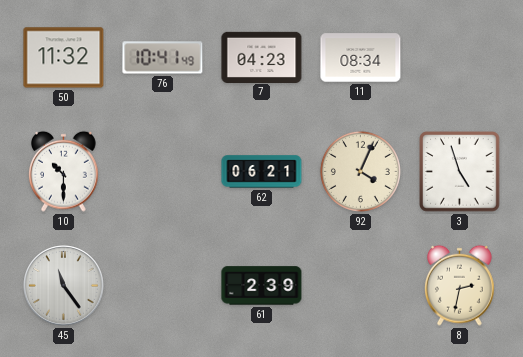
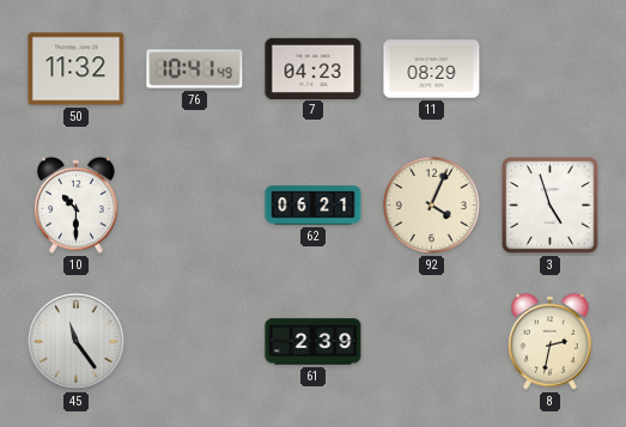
11: 08:34 -> 08:29
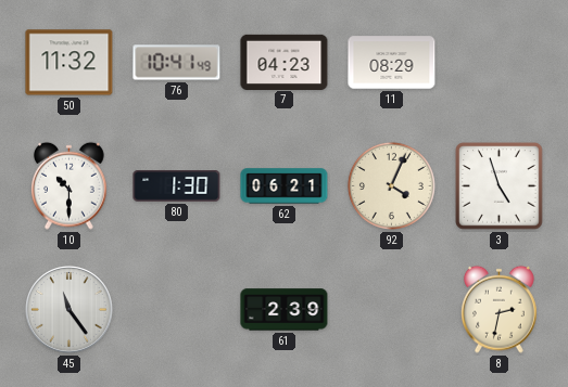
80: none -> 1:30
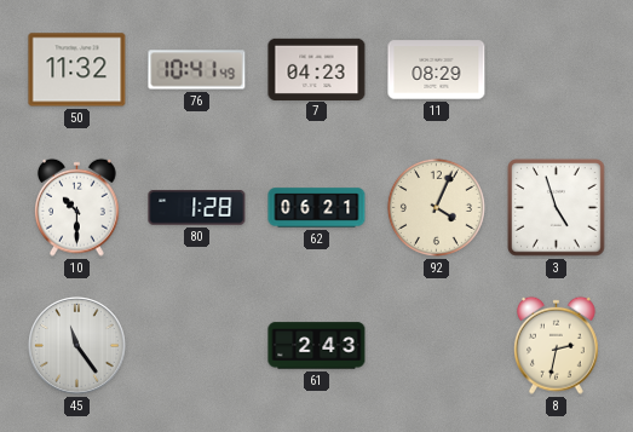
80: 1:30 -> 1:28
61: 2:39 -> 2:43
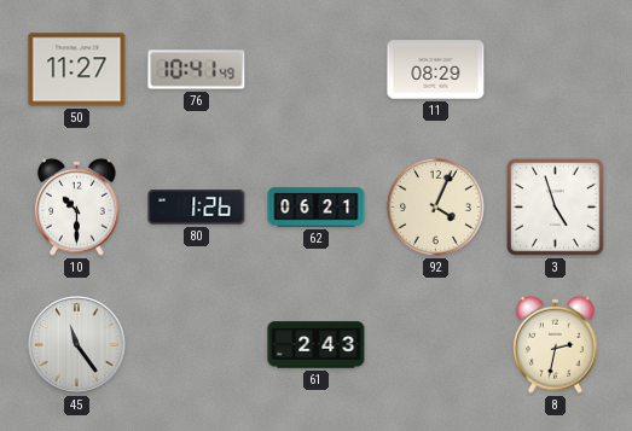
50: 11:32 -> 11:27
7: 04:23 -> none
80: 1:28 -> 1:26
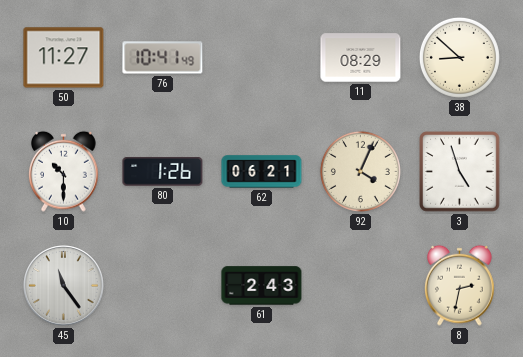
38: none -> 8:52
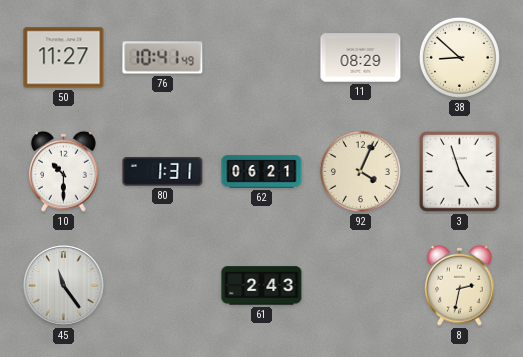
80: 1:26 -> 1:31
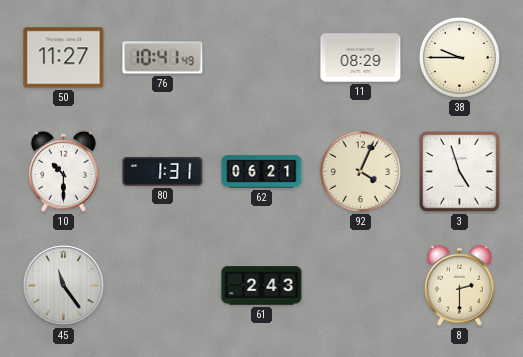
38: 8:52 -> 9:45
8: 2:32 -> 2:30
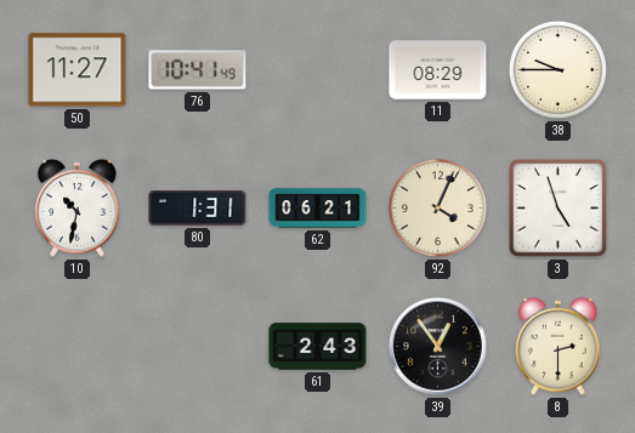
10: 10:30 -> 10:32
45: 11:24 -> none
39: none -> 12:54
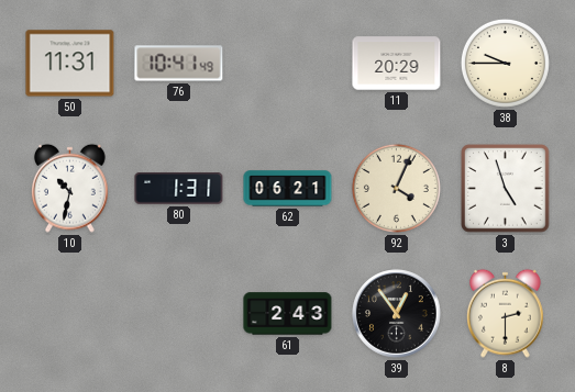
50: 11:27 -> 11:31
11: 08:29 -> 20:29
